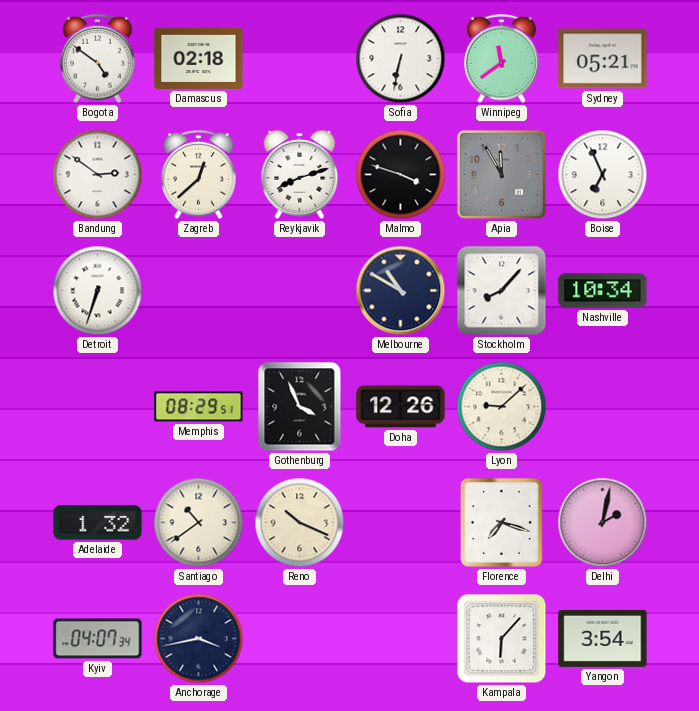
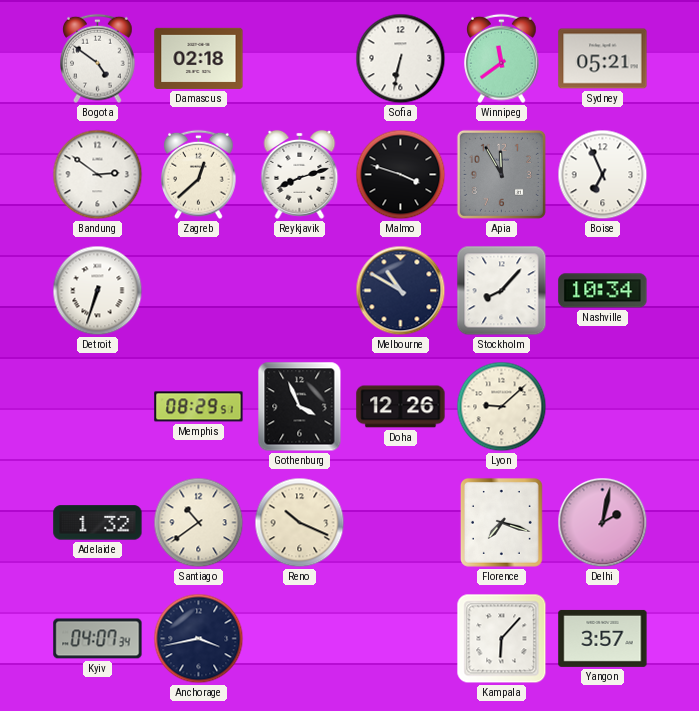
Yangon: 3:54 -> 3:57
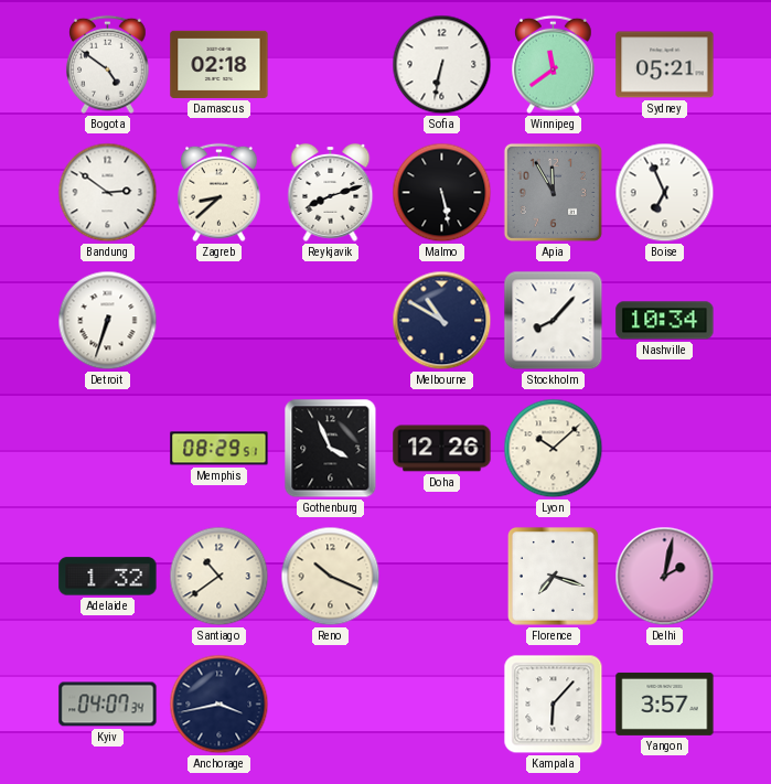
Zagreb: 12:38 -> 8:38
Malmo: 3:48 -> 5:28
Lyon: 9:08 -> 10:08
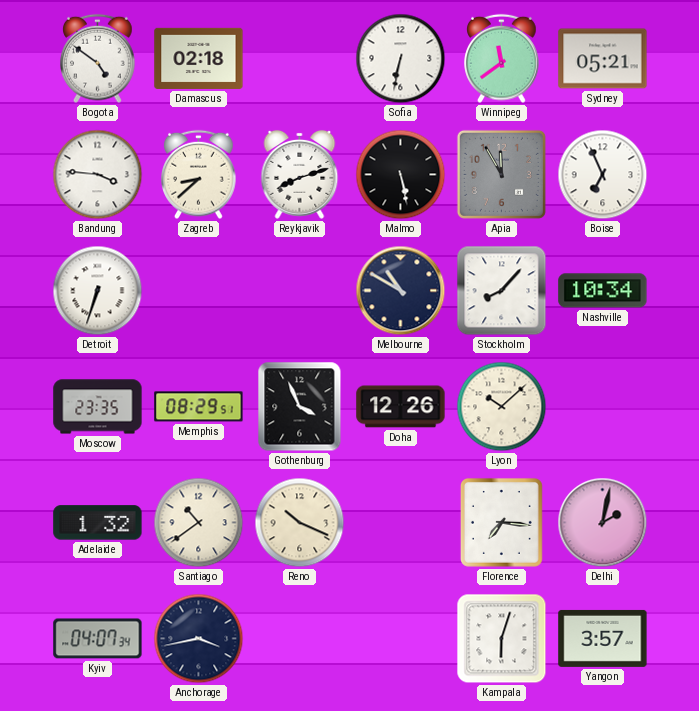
Bandung: 2:51 -> 3:46
Moscow: none -> 23:35
Florence: 7:18 -> 7:16
Kampala: 6:07 -> 6:03
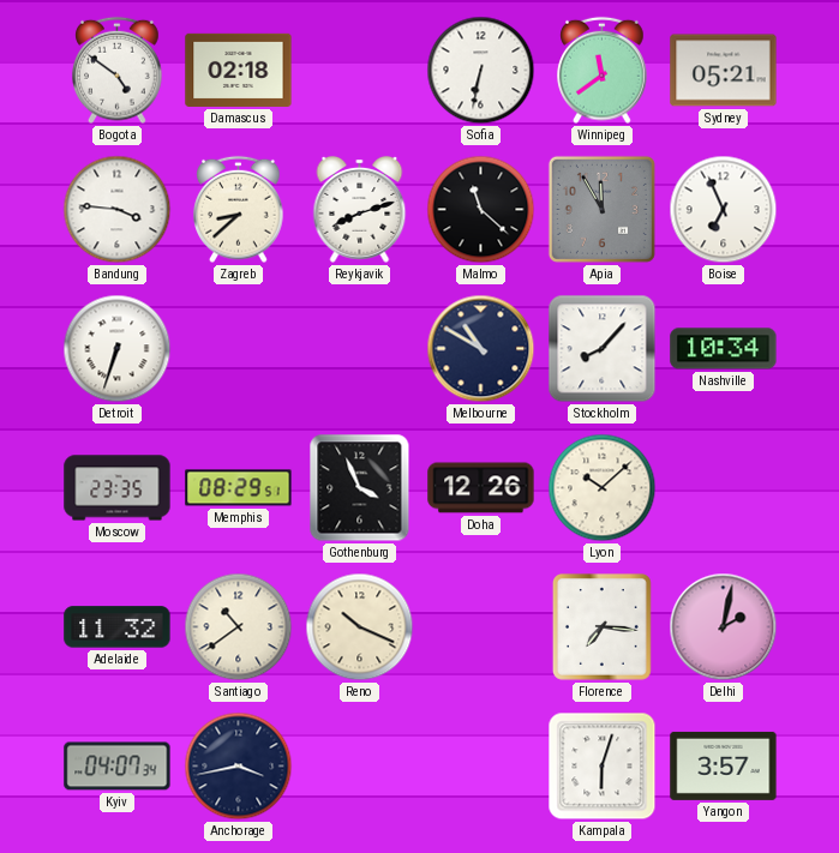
Malmo: 5:28 -> 11:22
Adelaide: 1:32 -> 11:32
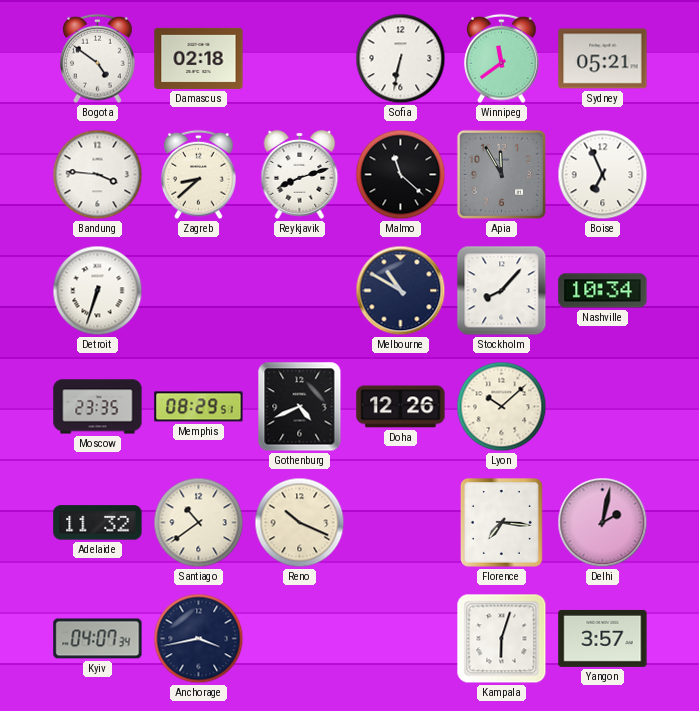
Gothenburg: 3:56 -> 4:41
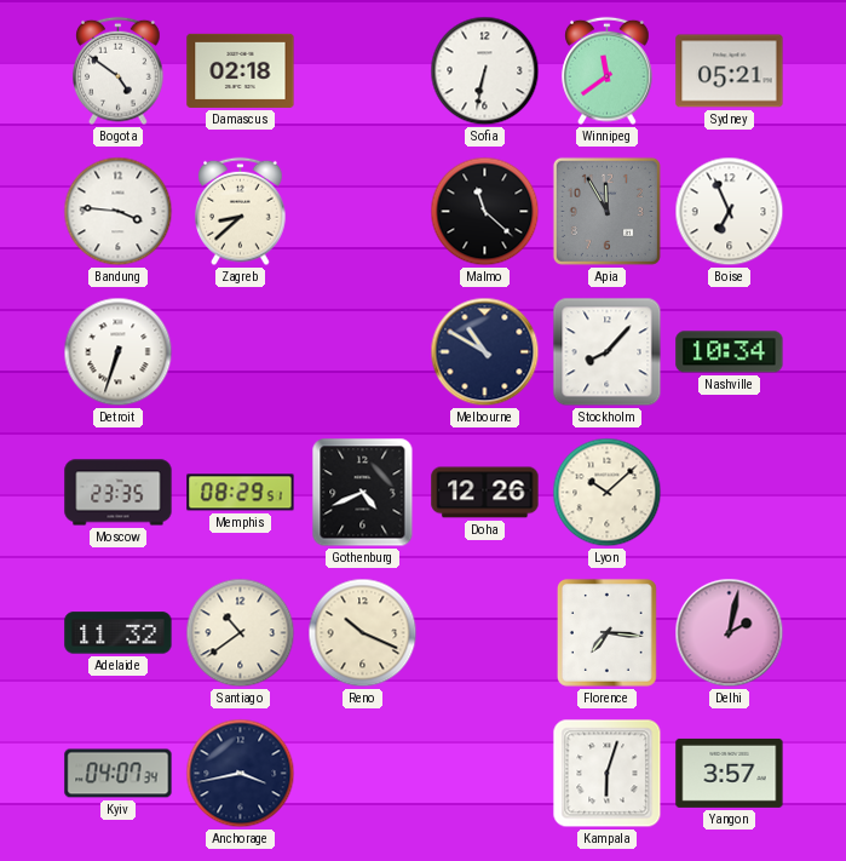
Reykjavik: 8:12 -> none
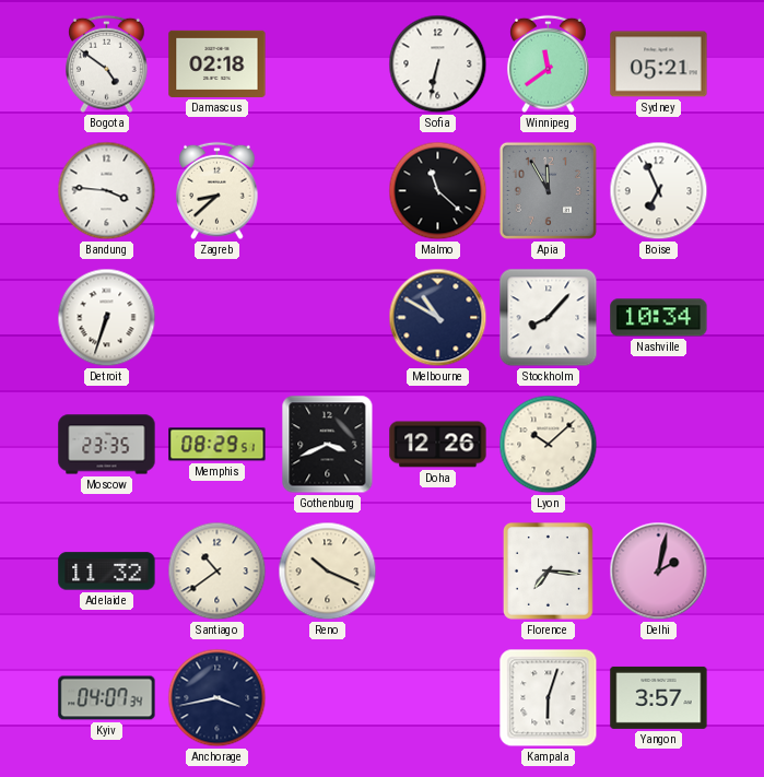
Gothenburg: 4:41 -> 3:41
